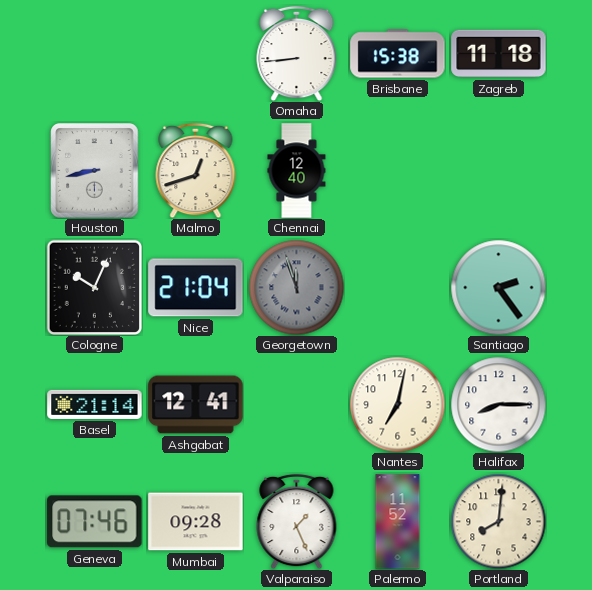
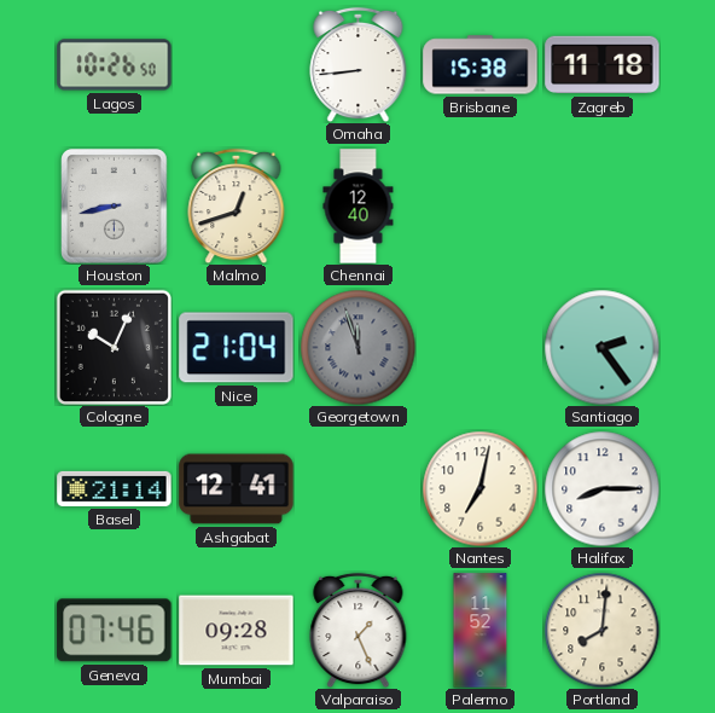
Lagos: none -> 10:26
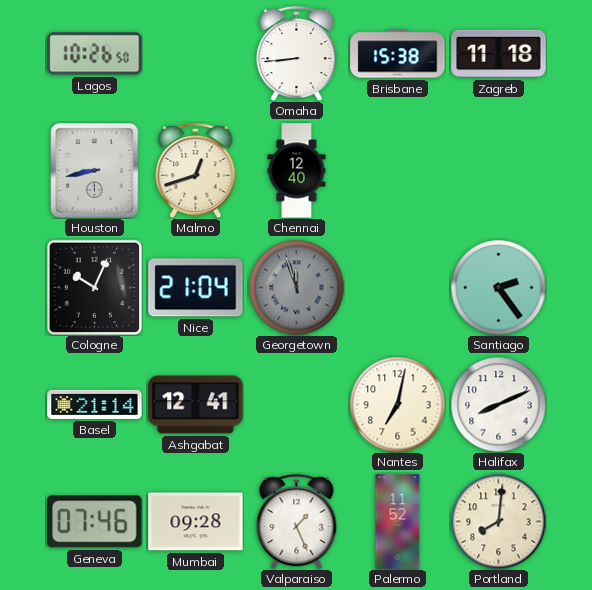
Halifax: 8:15 -> 8:11
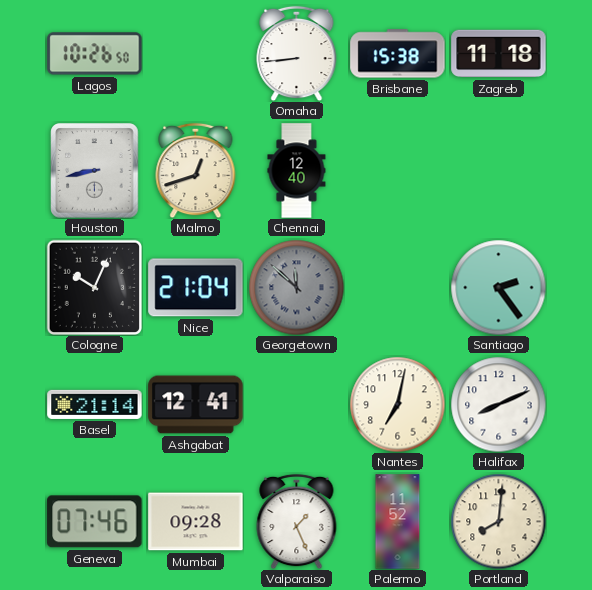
Georgetown: 11:57 -> 11:52
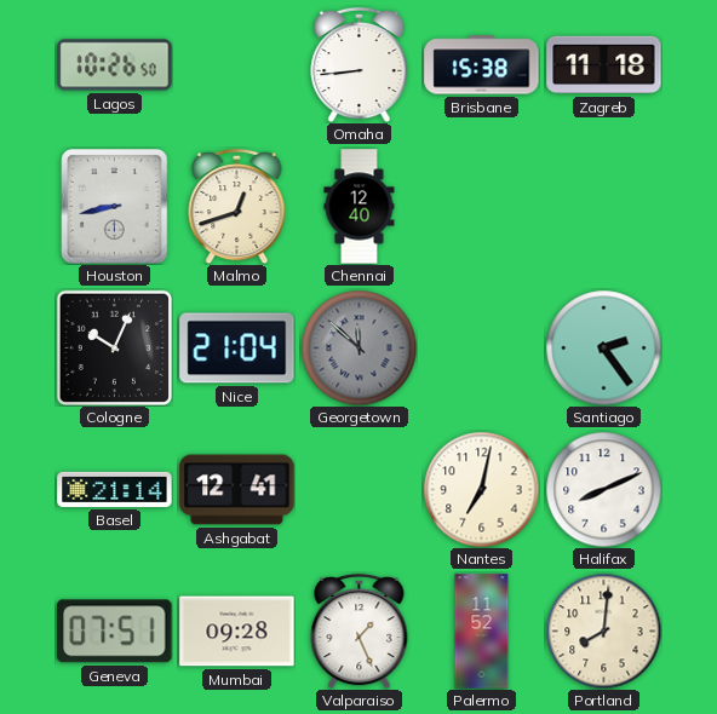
Geneva: 07:46 -> 07:51
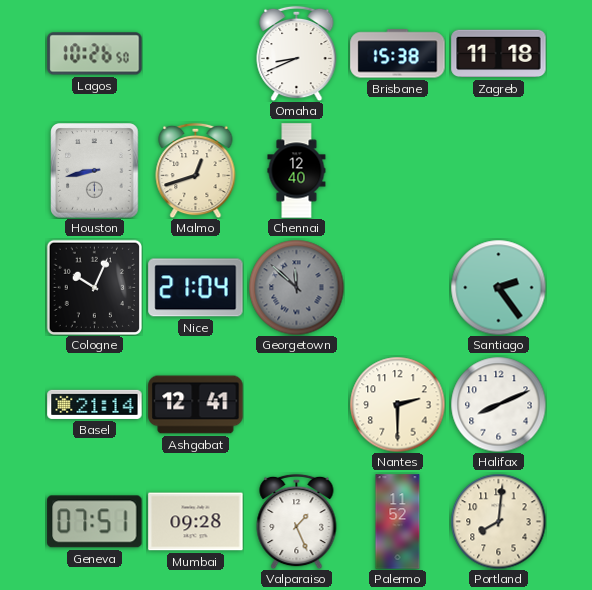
Omaha: 8:44 -> 8:41
Nantes: 7:02 -> 2:30
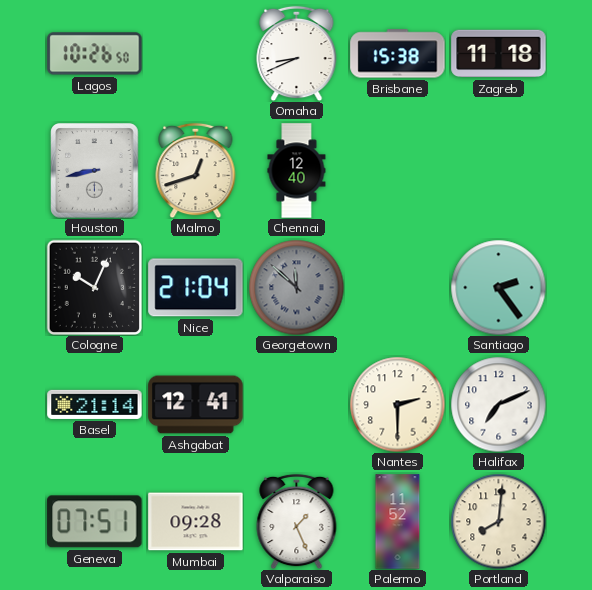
Halifax: 8:11 -> 7:11
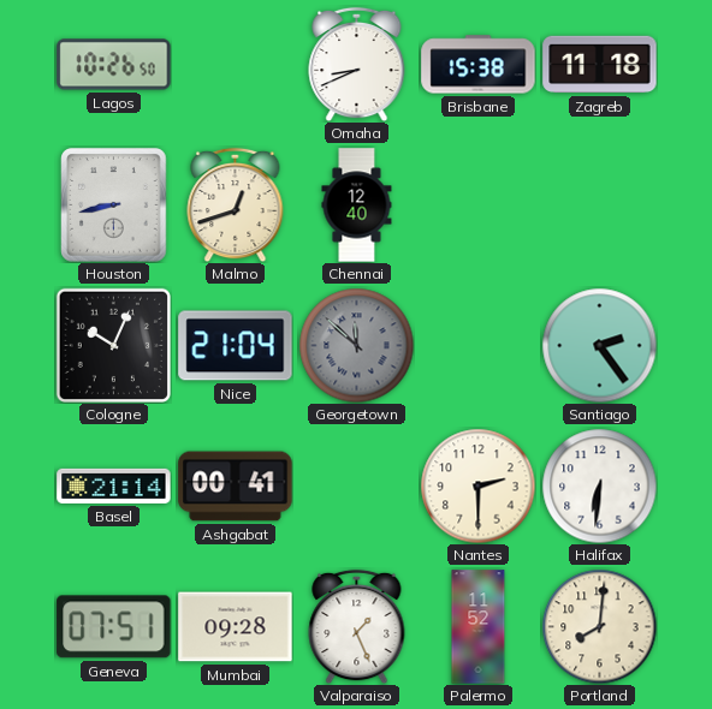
Ashgabat: 12:41 -> 00:41
Halifax: 7:11 -> 6:31
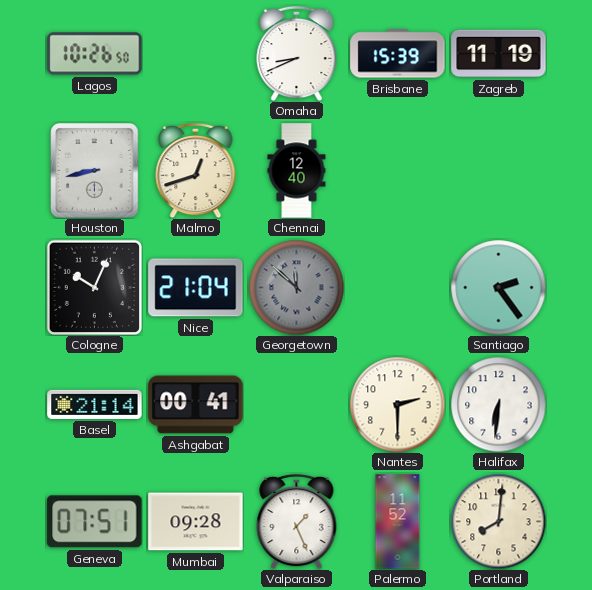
Brisbane: 15:38 -> 15:39
Zagreb: 11:18 -> 11:19
